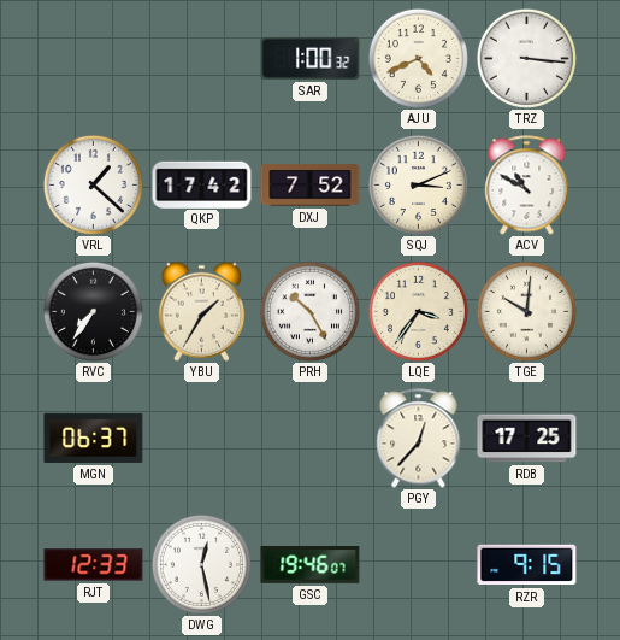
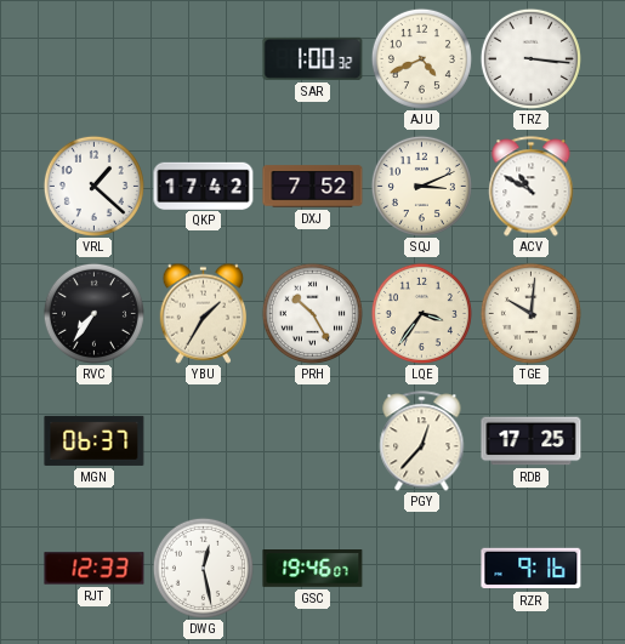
RZR: 9:15 -> 9:16
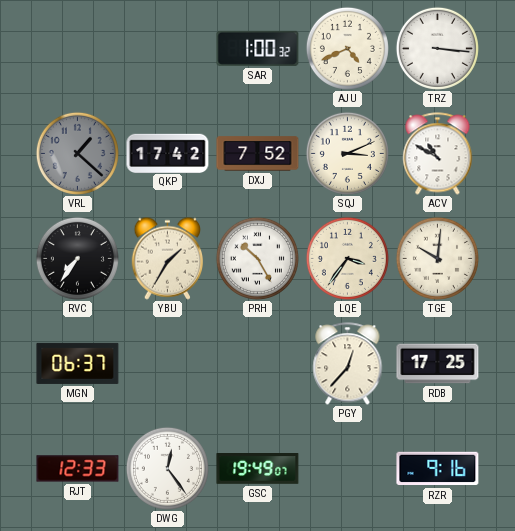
VRL dial: white -> grey
DWG: 12:28 -> 12:24
GSC: 19:46 -> 19:49
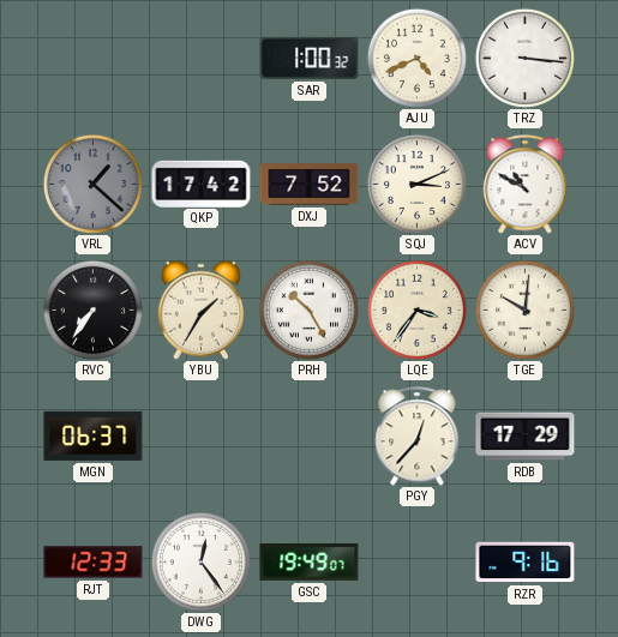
RDB: 17:25 -> 17:29
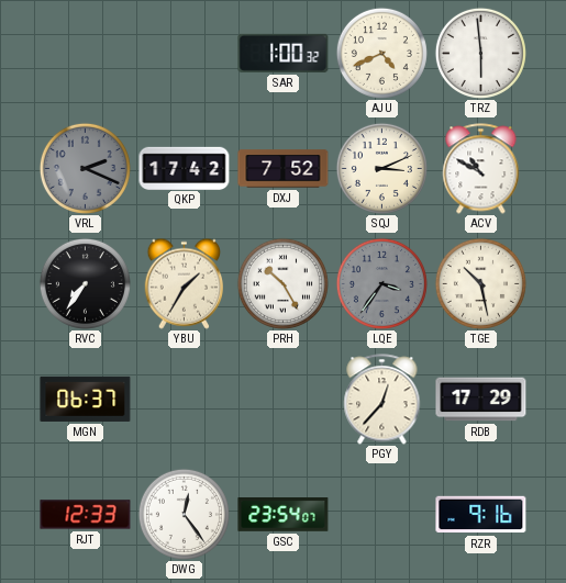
TRZ: 3:16 -> 5:59
VRL: 1:22 -> 2:19
LQE dial: cream -> grey
TGE: 10:01 -> 10:28
GSC: 19:49 -> 23:54
